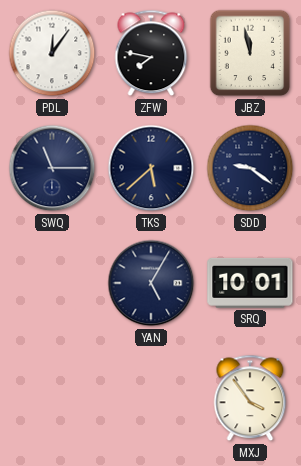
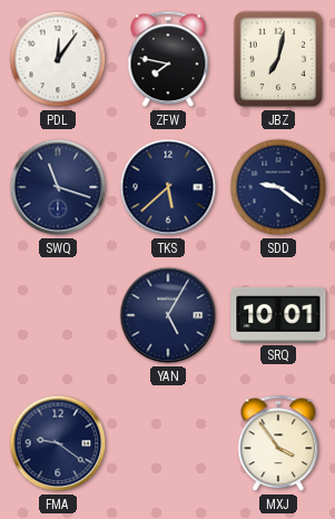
JBZ: 11:58 -> 7:02
SWQ: 11:15 -> 11:18
FMA: none -> 9:21
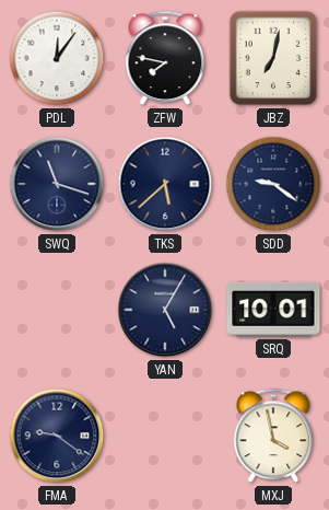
MXJ: 3:54 -> 3:58
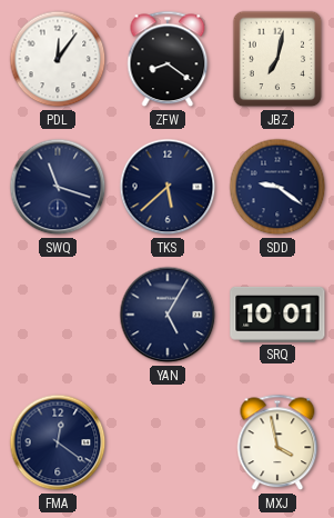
ZFW: 7:47 -> 8:21
FMA: 9:21 -> 12:21
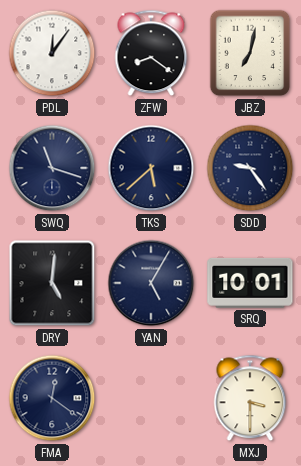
SDD: 9:21 -> 9:24
DRY: none -> 5:01
MXJ: 3:58 -> 3:30
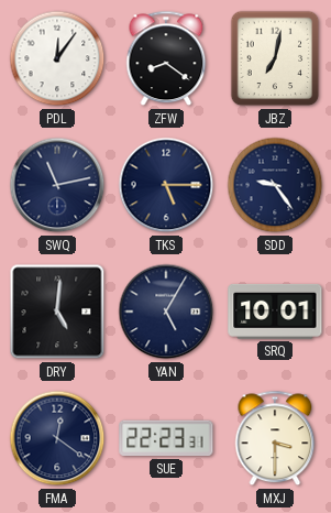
SWQ: 11:18 -> 11:13
TKS: 5:38 -> 5:15
SUE: none -> 22:23
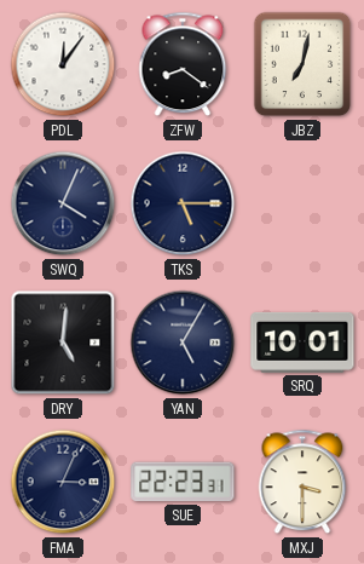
SWQ: 11:13 -> 4:04
SDD: 9:24 -> none
FMA: 12:21 -> 3:04
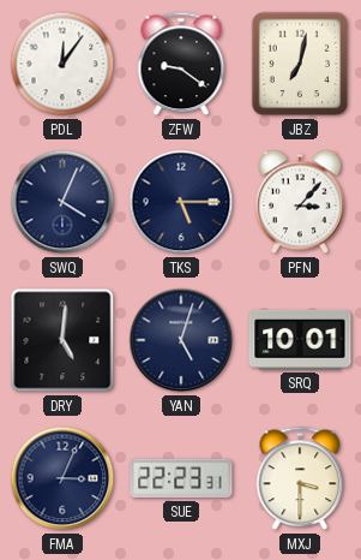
ZFW: 8:21 -> 9:21
PFN: none -> 3:07
YAN: 5:05 -> 5:03
